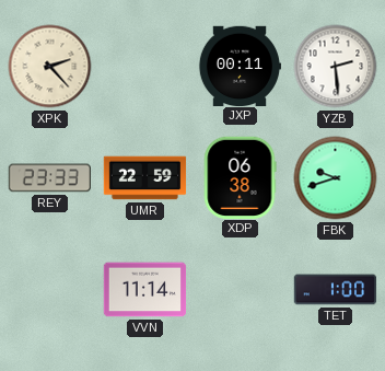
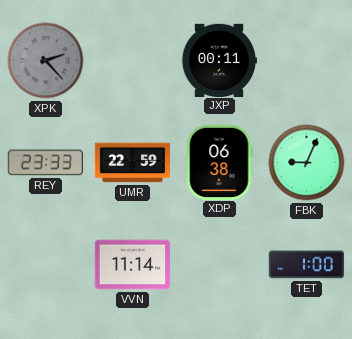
XPK dial: cream -> grey
YZB: 2:29 -> none
FBK: 9:42 -> 9:04
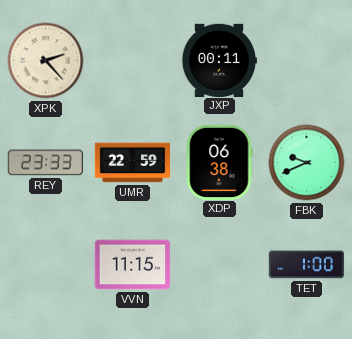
XPK dial: grey -> cream
FBK: 9:04 -> 9:41
VVN: 11:14 -> 11:15
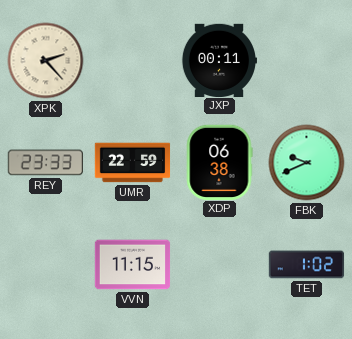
TET: 1:00 -> 1:02
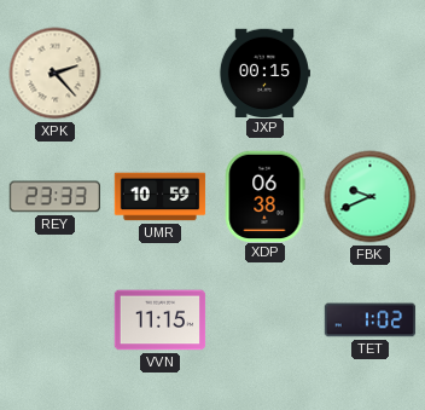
JXP: 00:11 -> 00:15
UMR: 22:59 -> 10:59
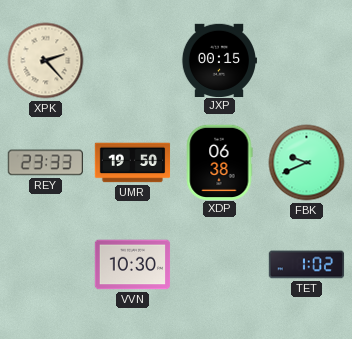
UMR: 10:59 -> 19:50
VVN: 11:15 -> 10:30
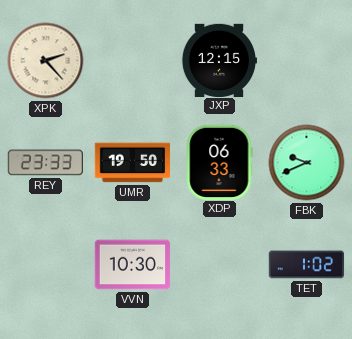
JXP: 00:15 -> 12:15
XDP: 06:38 -> 06:33
